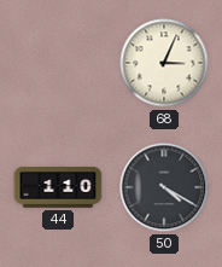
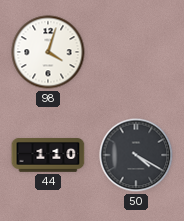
98: none -> 4:03
68: 3:04 -> none
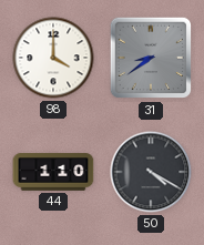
98: 4:03 -> 4:00
31: none -> 8:39
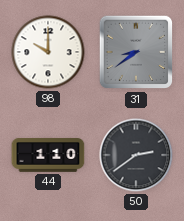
98: 4:00 -> 10:00
50: 4:20 -> 2:39
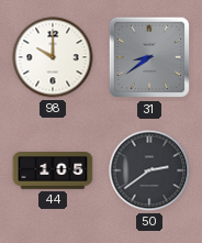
44: 1:10 -> 1:05
